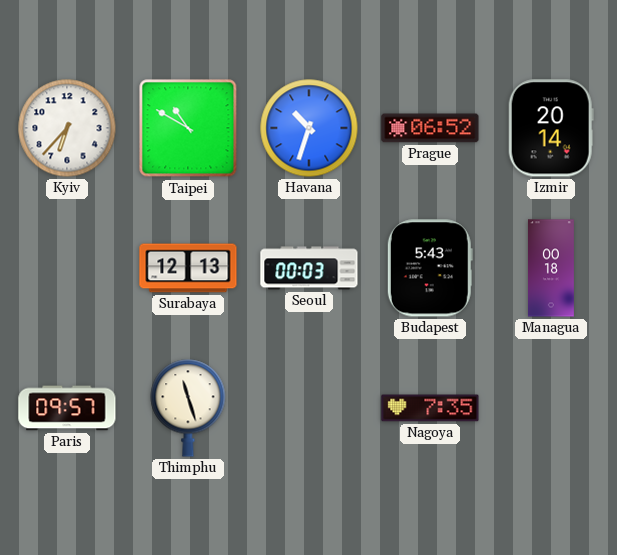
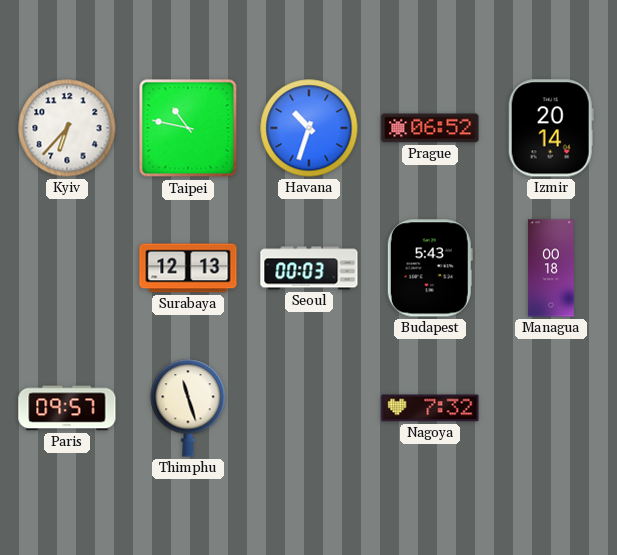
Taipei: 10:50 -> 10:47
Nagoya: 7:35 -> 7:32
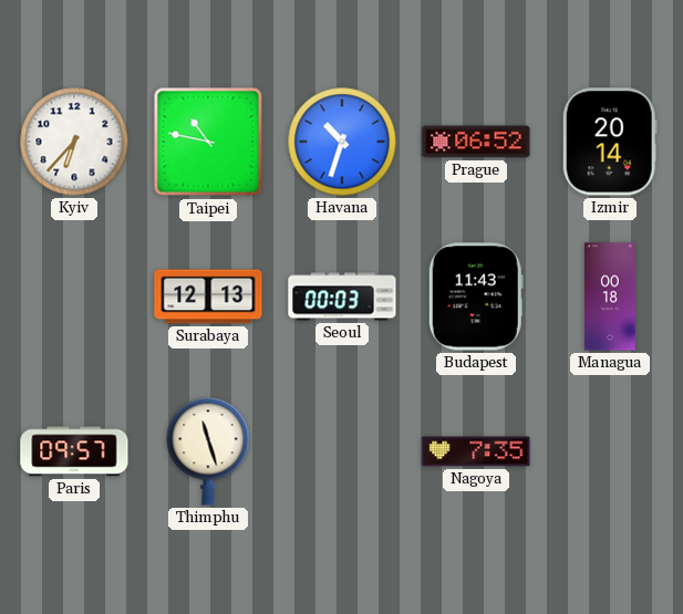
Budapest: 5:43 -> 11:43
Nagoya: 7:32 -> 7:35
